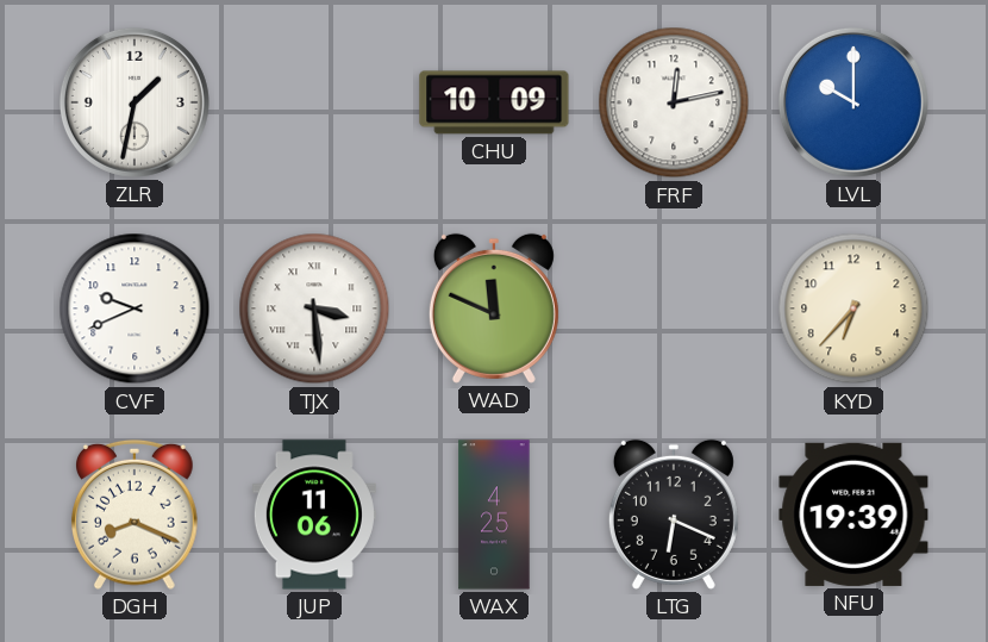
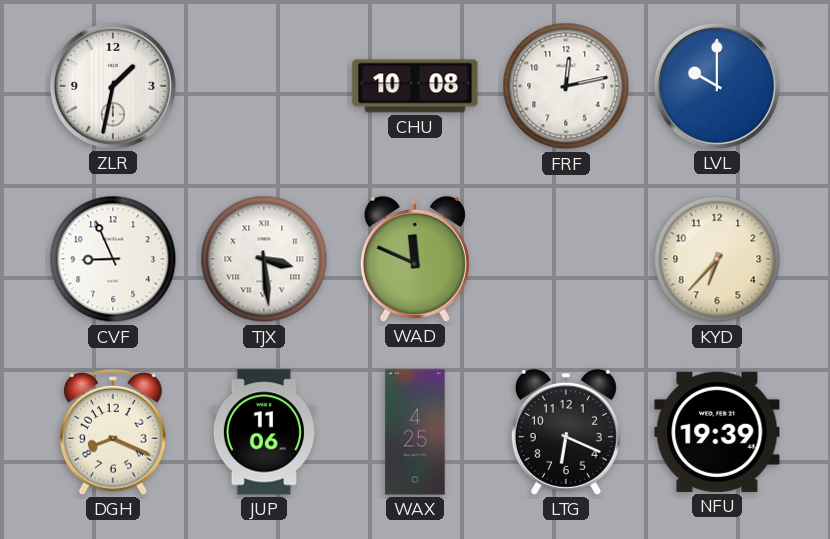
CHU: 10:09 -> 10:08
CVF: 9:41 -> 8:56
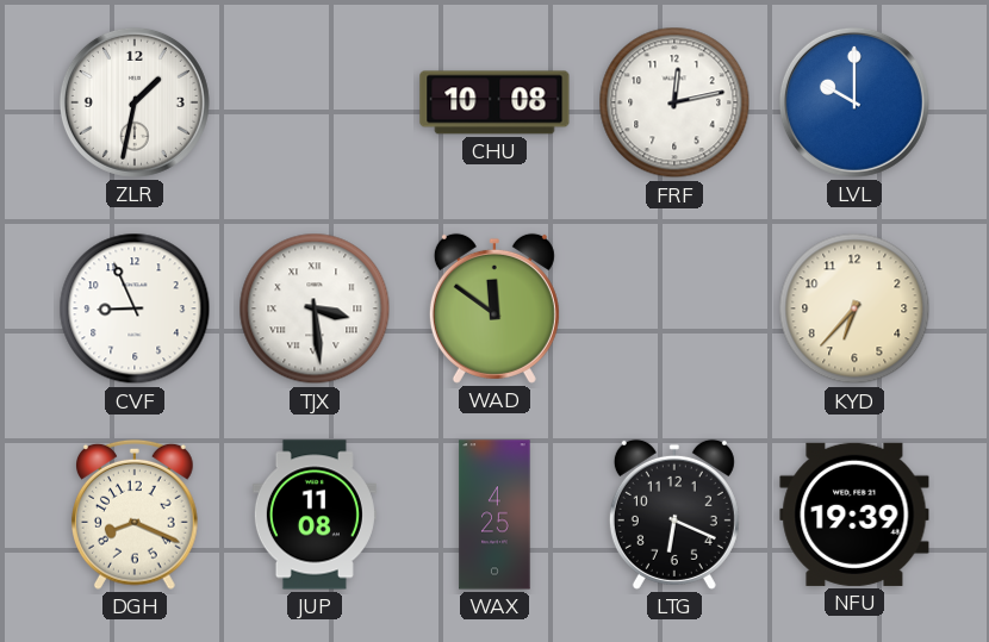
WAD: 11:49 -> 11:51
JUP: 11:06 -> 11:08
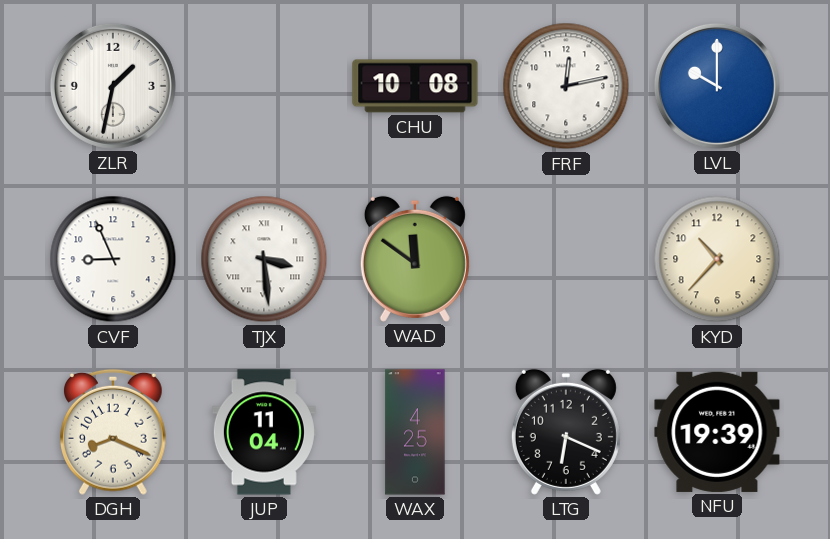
KYD: 6:37 -> 10:37
JUP: 11:08 -> 11:04
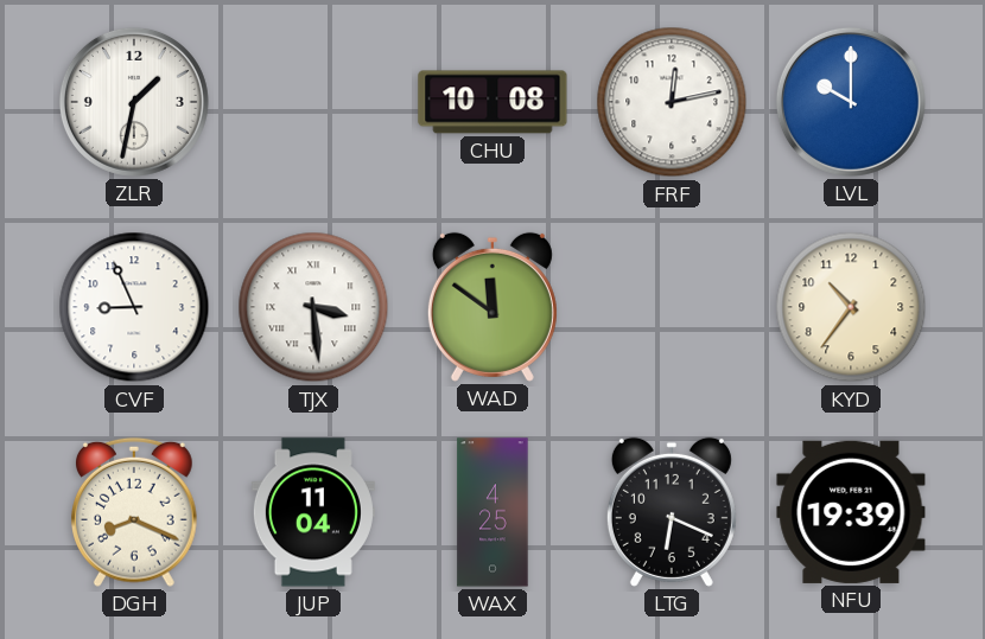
KYD: 10:37 -> 10:36
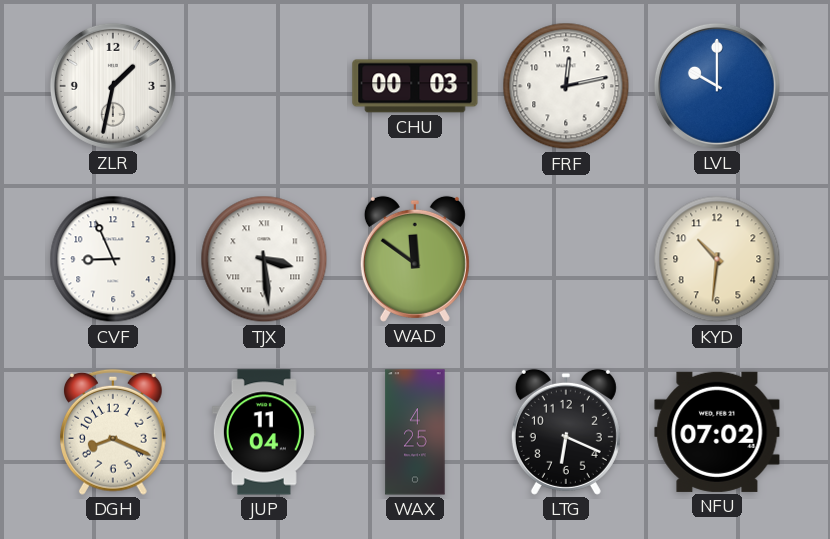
CHU: 10:08 -> 00:03
KYD: 10:36 -> 10:31
NFU: 19:39 -> 07:02
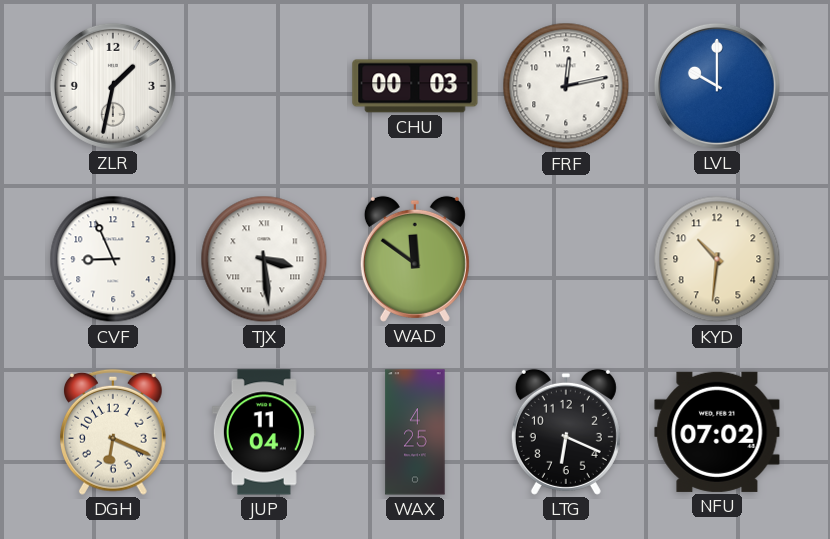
DGH: 8:19 -> 6:19
